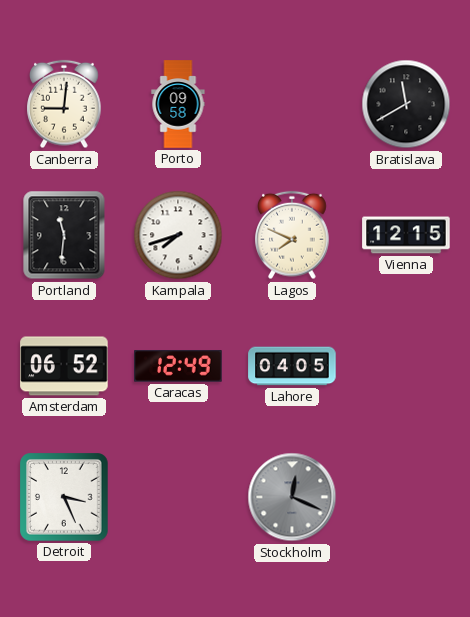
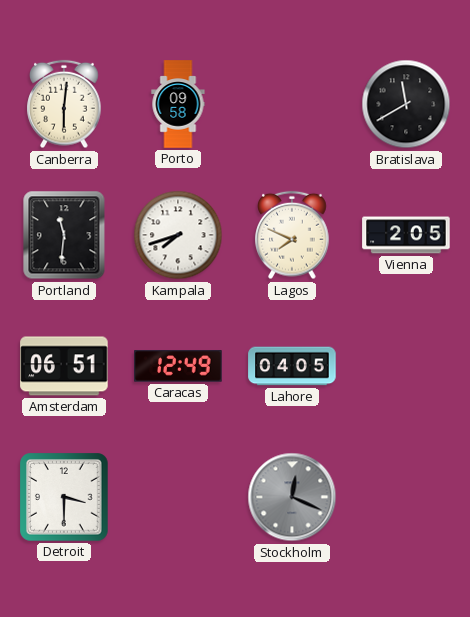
Canberra: 9:01 -> 6:01
Vienna: 12:15 -> 2:05
Amsterdam: 06:52 -> 06:51
Detroit: 3:26 -> 3:30
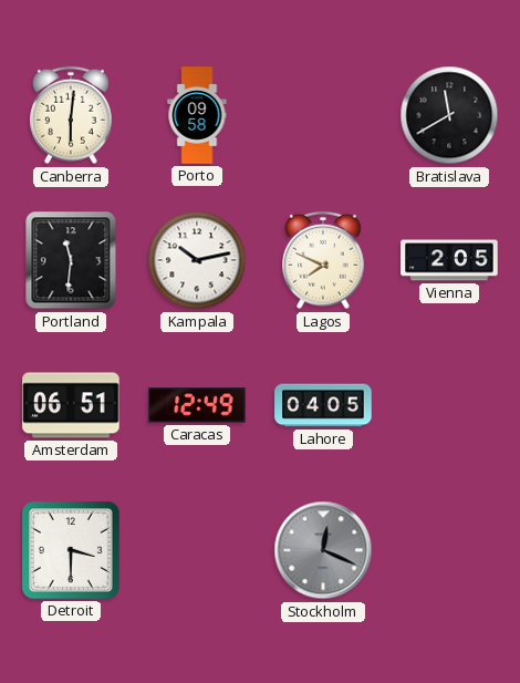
Kampala: 7:42 -> 10:13
